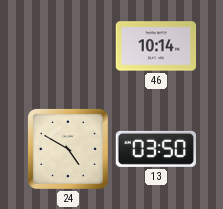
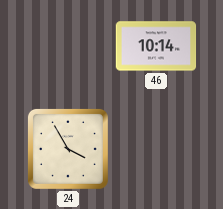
24: 4:50 -> 3:55
13: 03:50 -> none
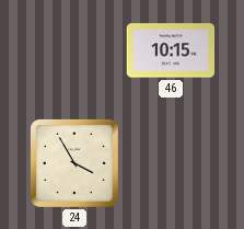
46: 10:14 -> 10:15
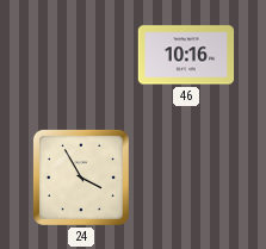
46: 10:15 -> 10:16
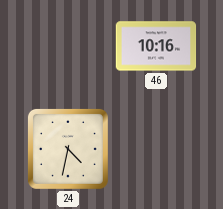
24: 3:55 -> 4:32
